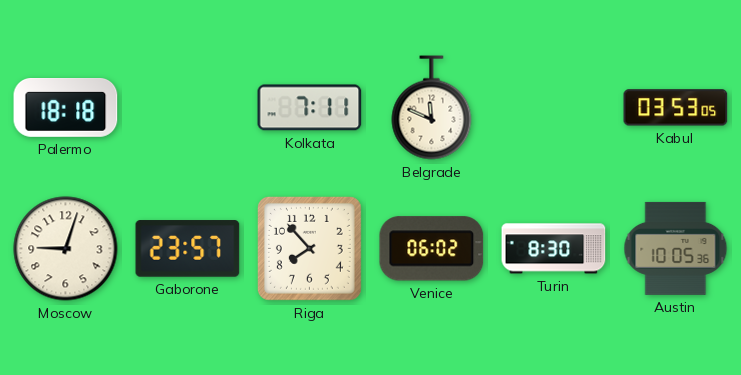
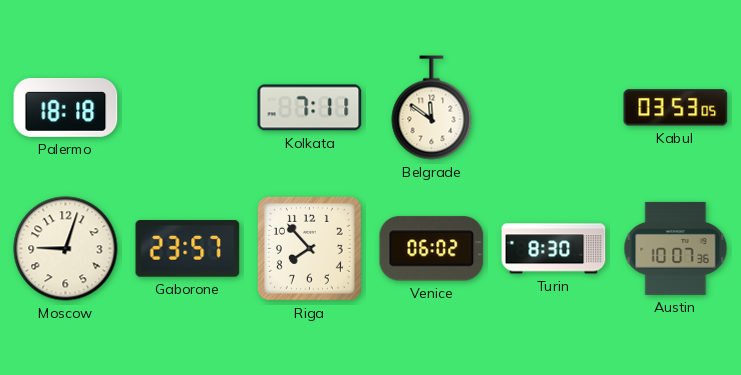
Belgrade: 11:49 -> 11:51
Austin: 10:05 -> 10:07
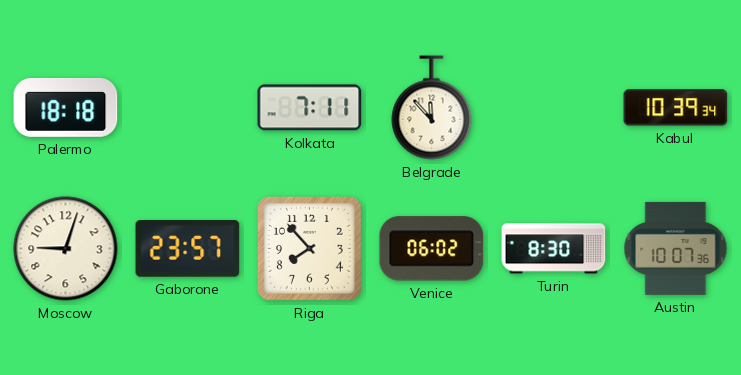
Belgrade: 11:51 -> 11:53
Kabul: 03:53 -> 10:39
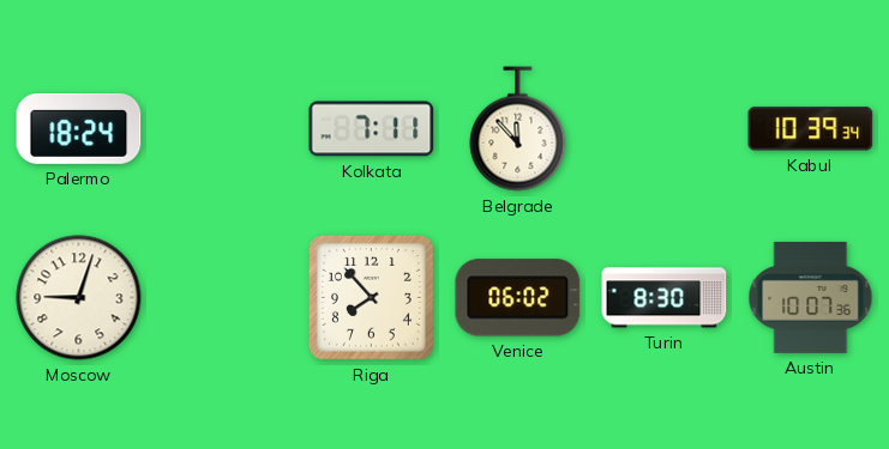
Palermo: 18:18 -> 18:24
Gaborone: 23:57 -> none
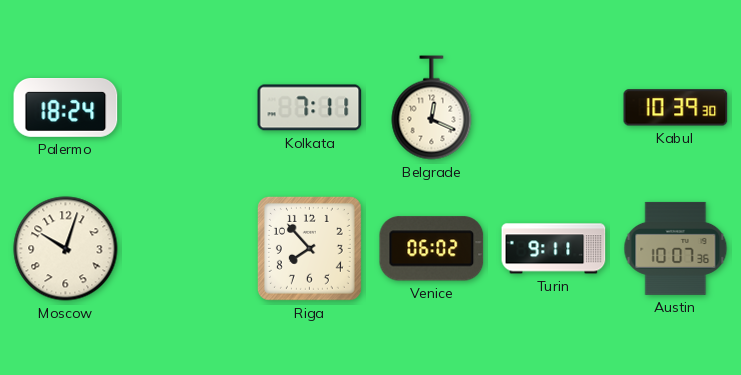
Belgrade: 11:53 -> 12:19
Kabul: 10:39:34 -> 10:39:30
Moscow: 9:03 -> 10:03
Turin: 8:30 -> 9:11
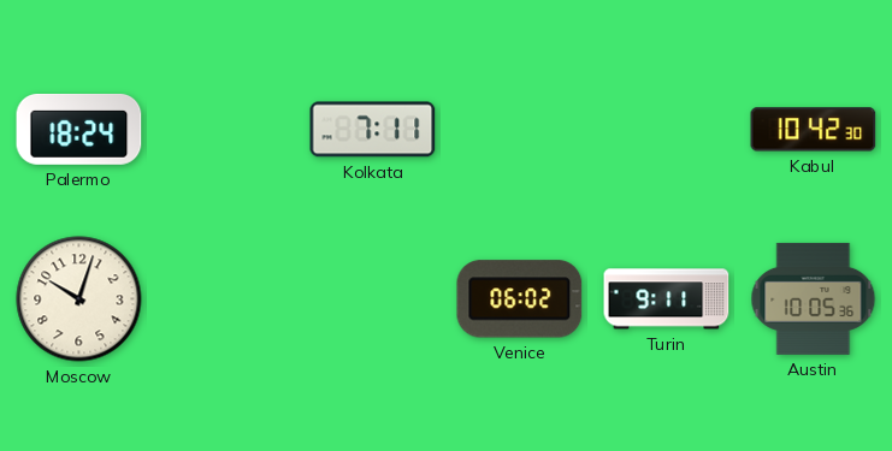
Belgrade: 12:19 -> none
Kabul: 10:39 -> 10:42
Riga: 7:53 -> none
Austin: 10:07 -> 10:05
